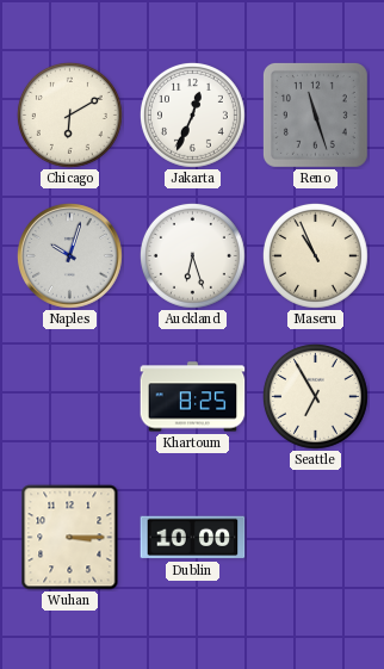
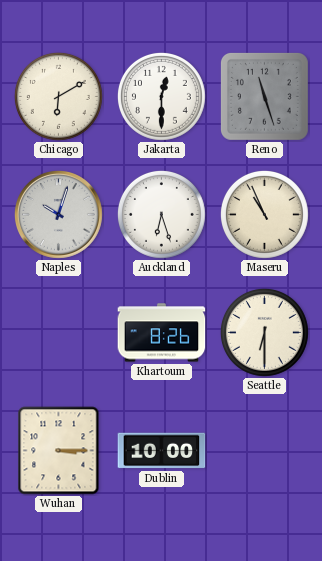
Jakarta: 12:34 -> 12:30
Khartoum: 8:25 -> 8:26
Seattle: 6:55 -> 6:30
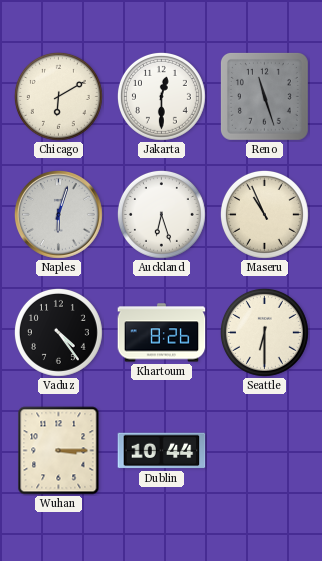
Naples: 10:03 -> 6:03
Vaduz: none -> 4:24
Dublin: 10:00 -> 10:44
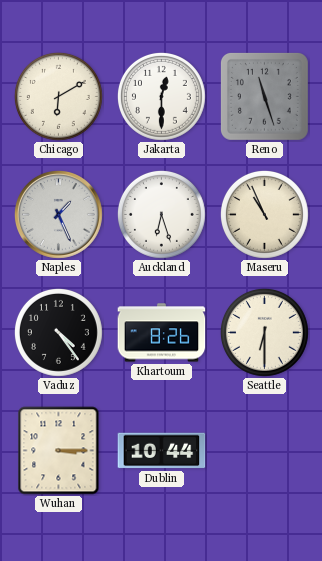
Naples: 6:03 -> 1:26
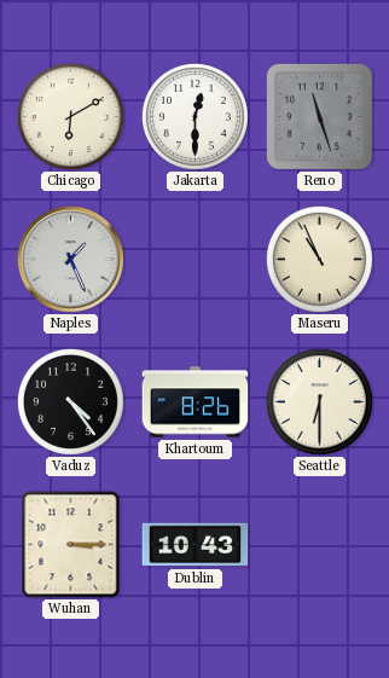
Auckland: 6:27 -> none
Dublin: 10:44 -> 10:43
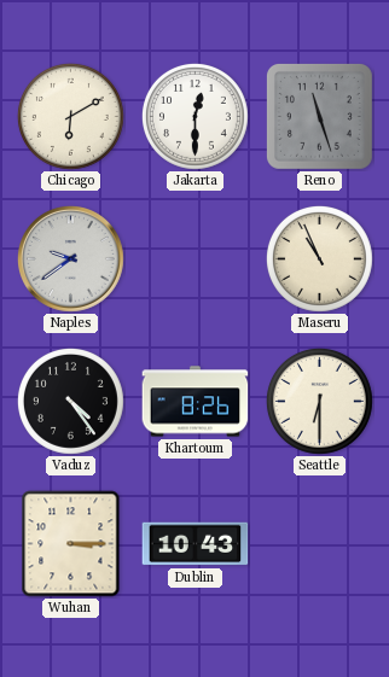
Naples: 1:26 -> 9:39
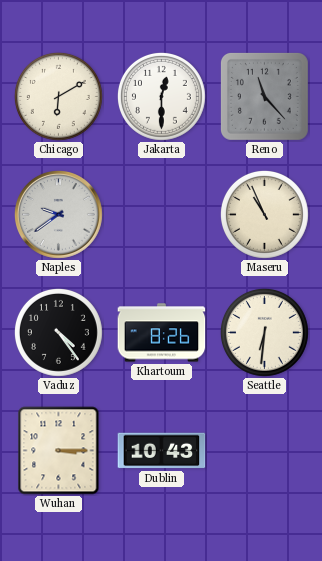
Reno: 11:27 -> 11:23
Seattle: 6:30 -> 6:31
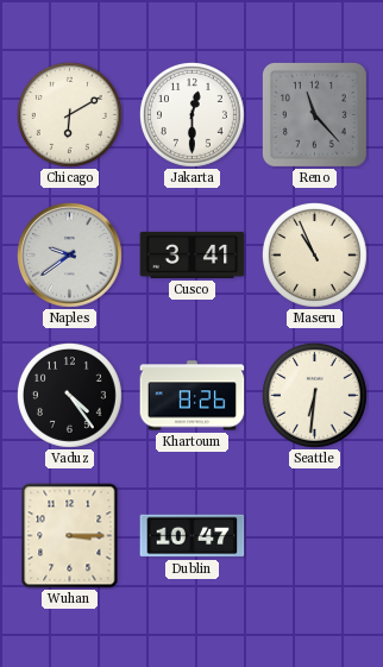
Cusco: none -> 3:41
Dublin: 10:43 -> 10:47
